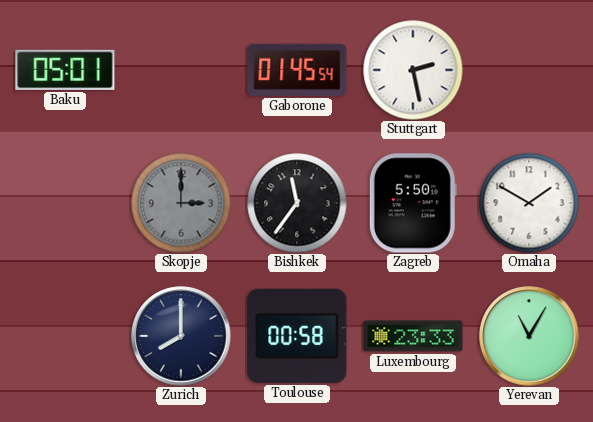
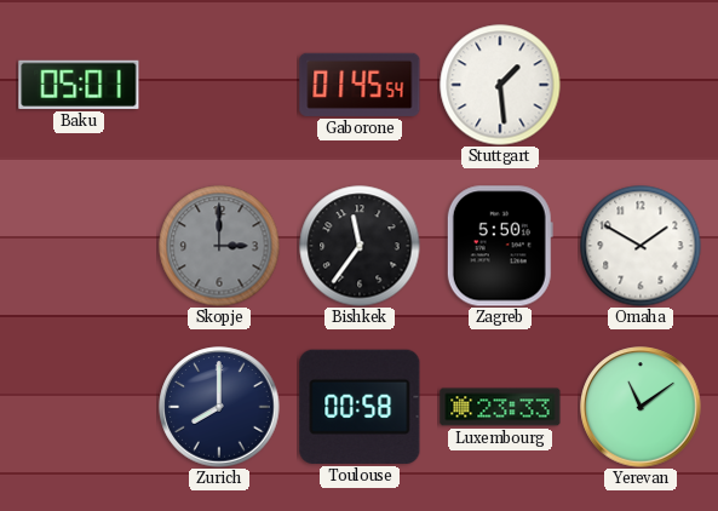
Stuttgart: 2:28 -> 1:29
Yerevan: 11:05 -> 11:09
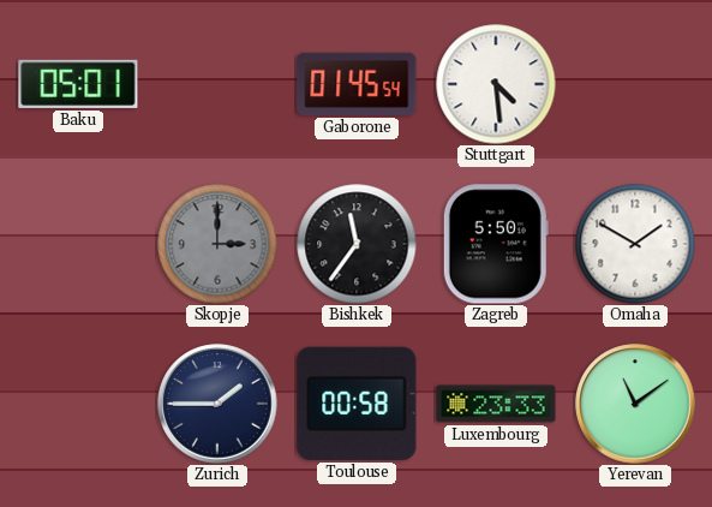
Stuttgart: 1:29 -> 4:29
Zurich: 8:00 -> 1:45
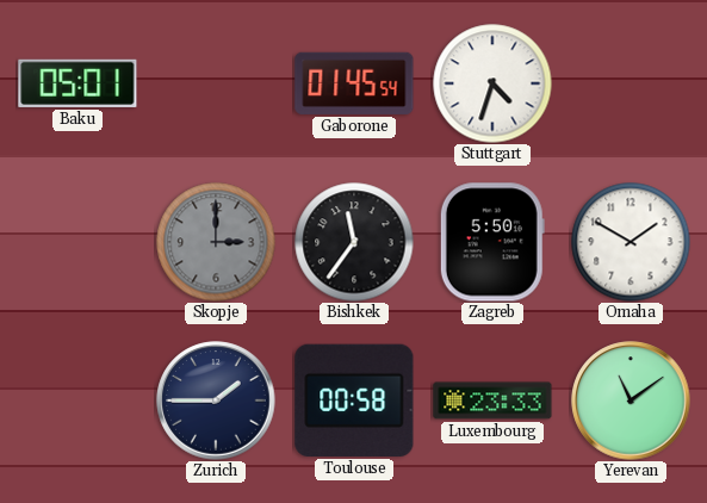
Stuttgart: 4:29 -> 4:33
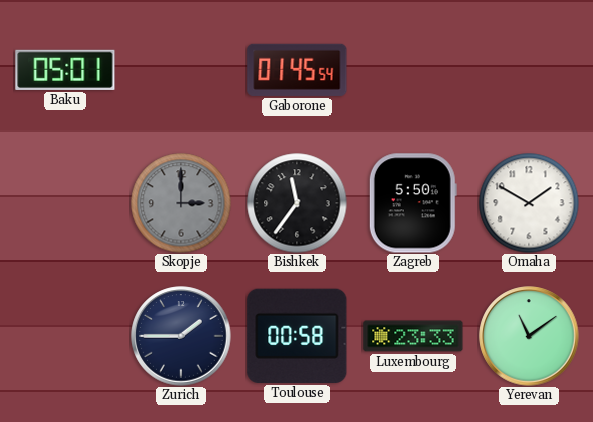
Stuttgart: 4:33 -> none
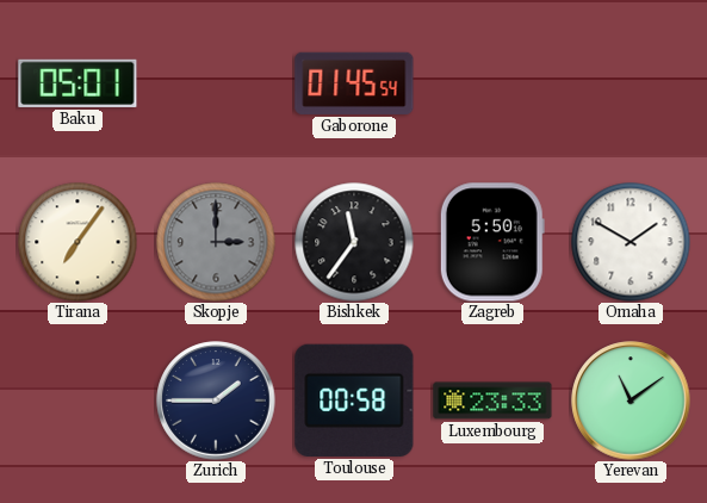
Tirana: none -> 7:06
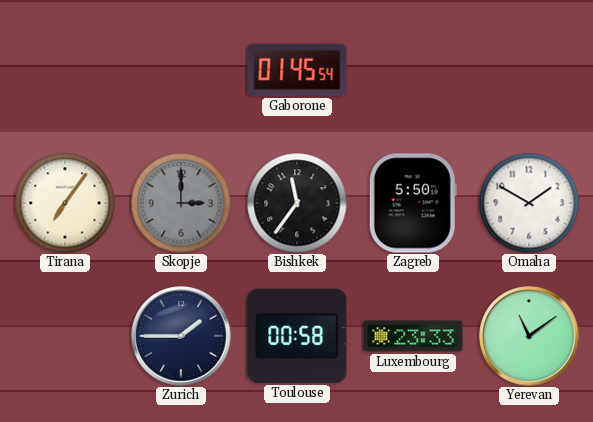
Baku: 05:01 -> none
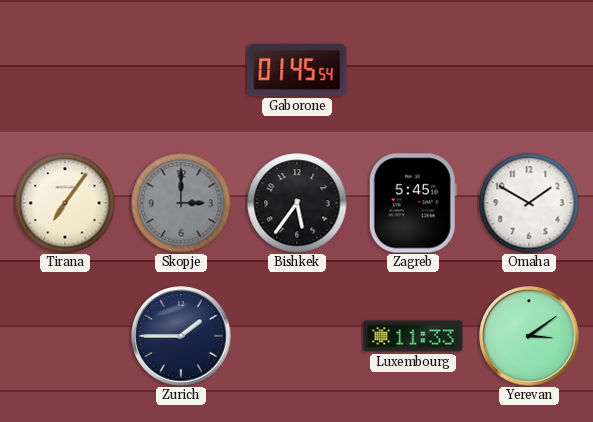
Bishkek: 11:36 -> 5:36
Zagreb: 5:50 -> 5:45
Toulouse: 00:58 -> none
Luxembourg: 23:33 -> 11:33
Yerevan: 11:09 -> 3:09
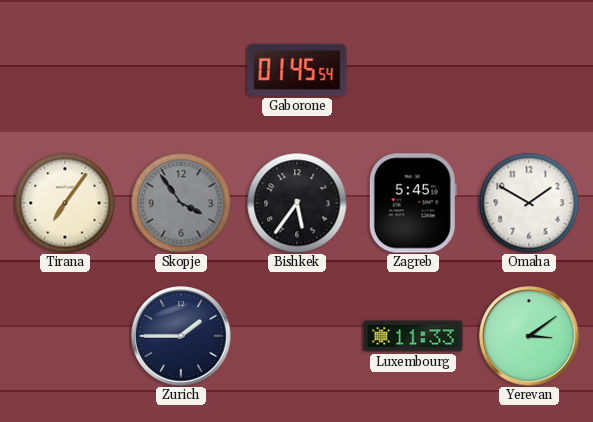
Skopje: 3:00 -> 3:54
